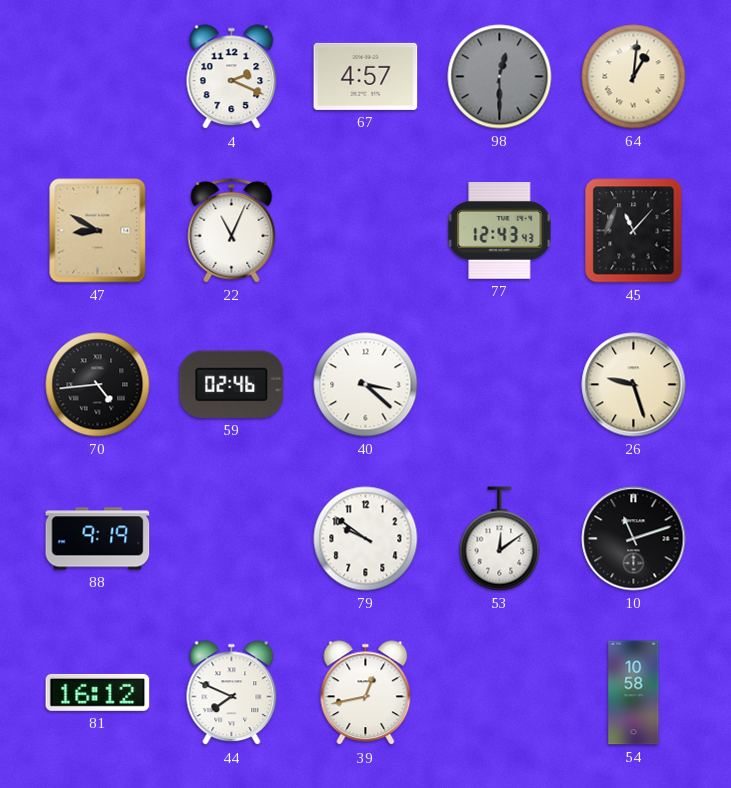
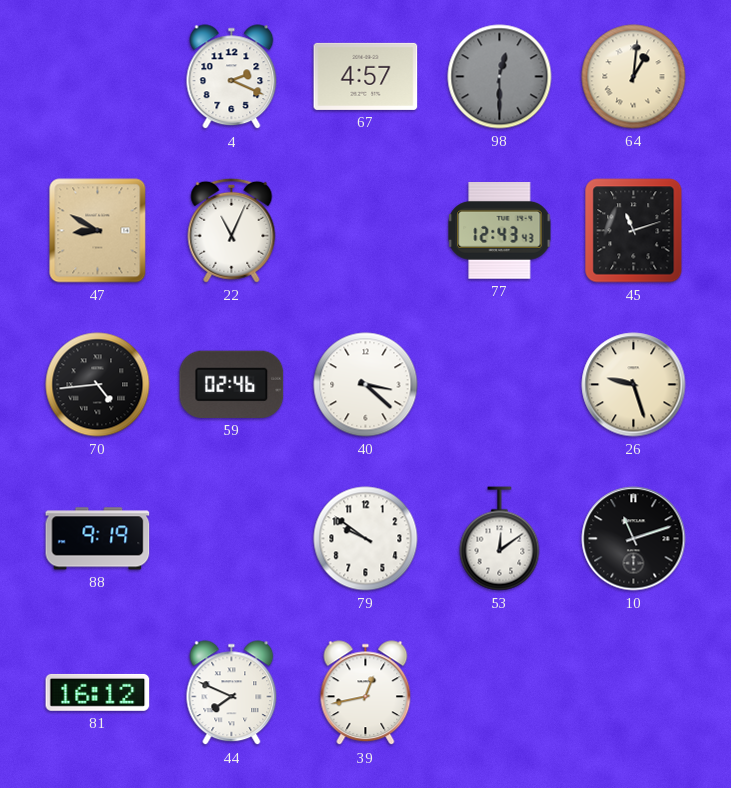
45: 11:07 -> 11:12
54: 10:58 -> none
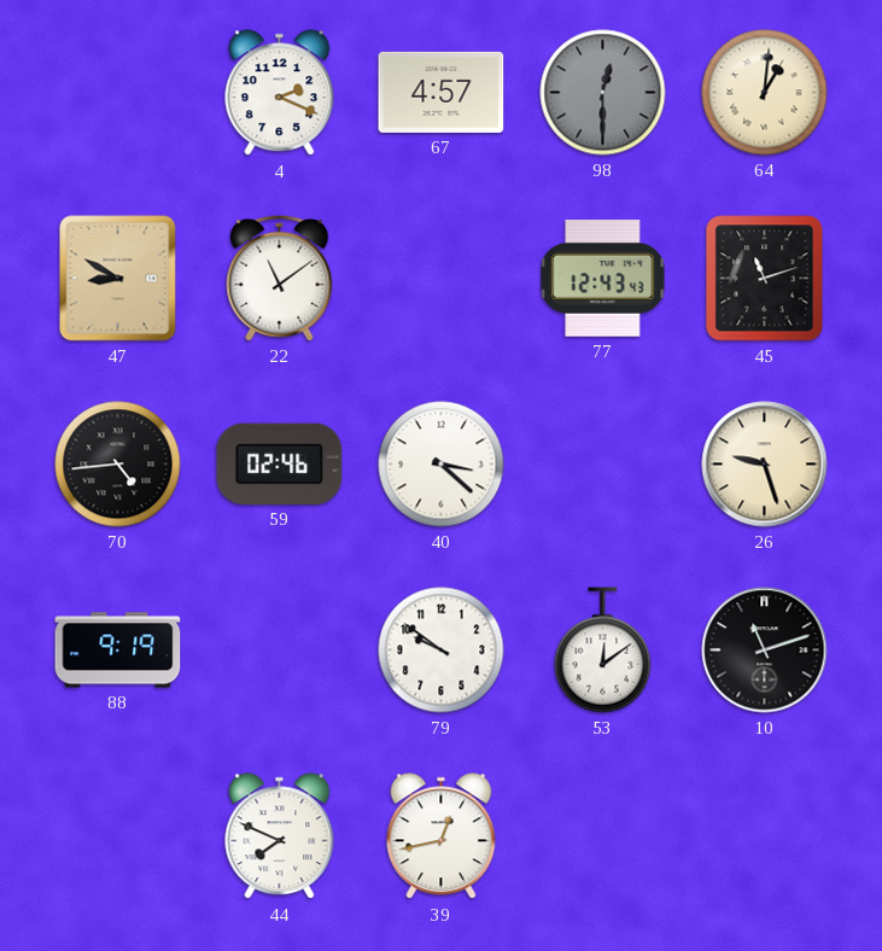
22: 11:04 -> 11:09
81: 16:12 -> none
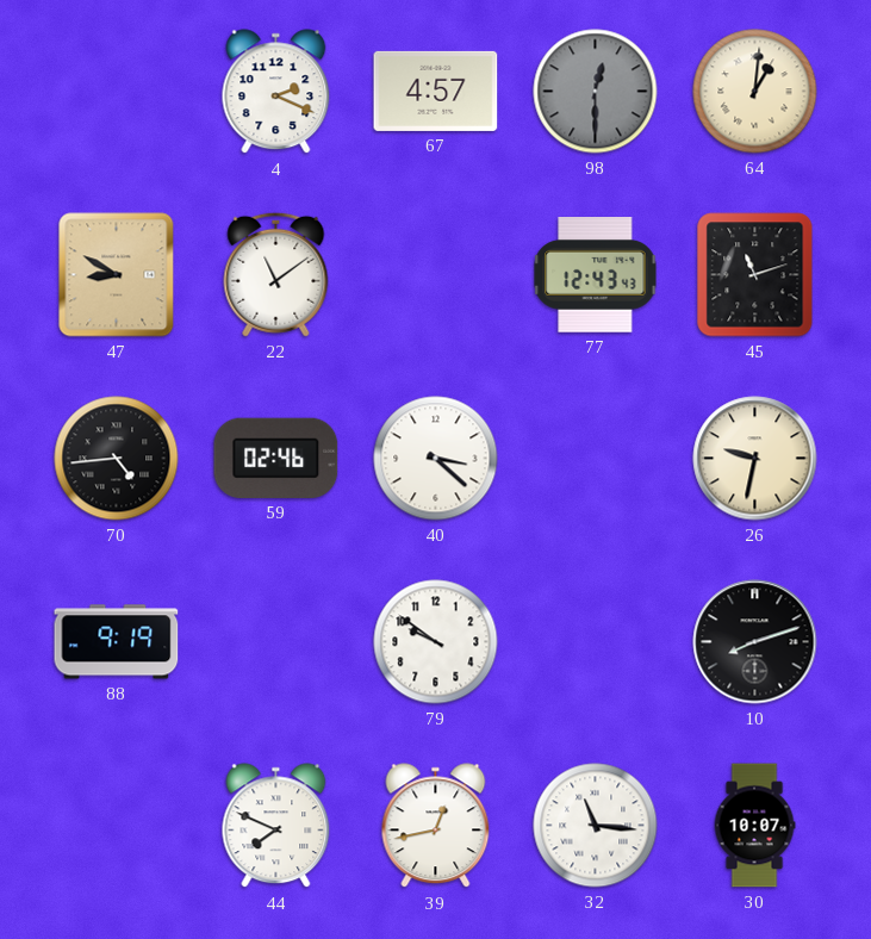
26: 9:27 -> 9:32
53: 12:09 -> none
10: 11:12 -> 8:12
32: none -> 11:16
30: none -> 10:07
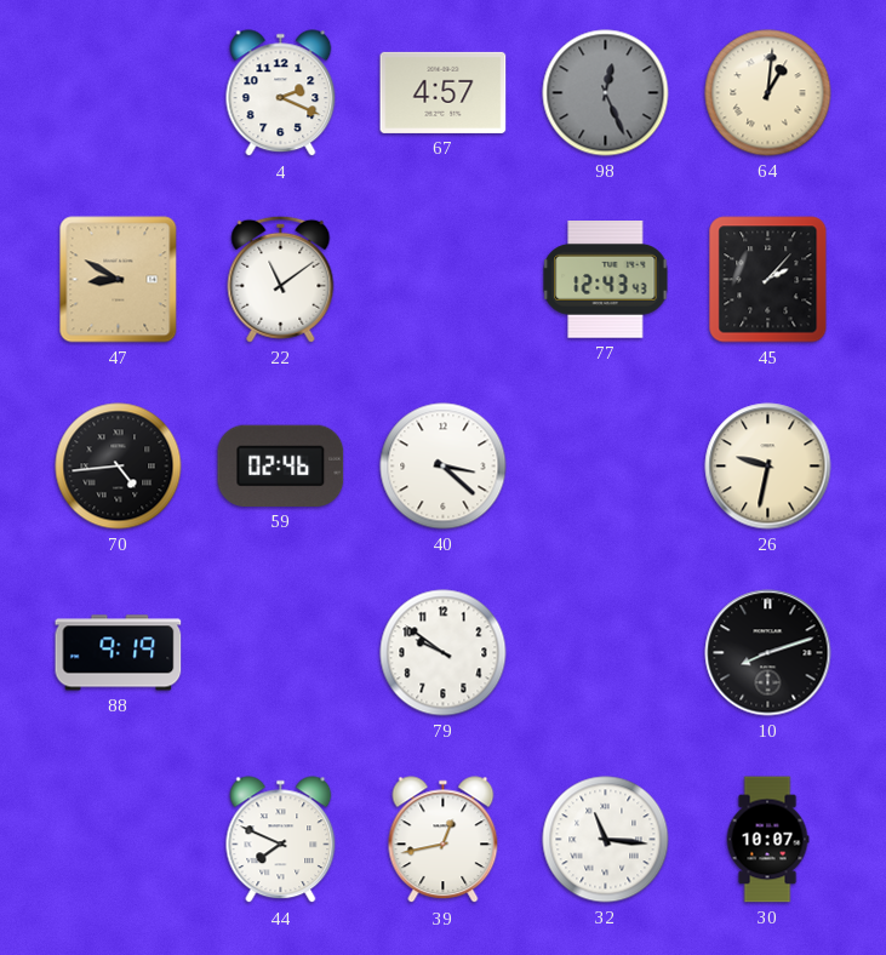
98: 12:30 -> 12:26
45: 11:12 -> 2:07
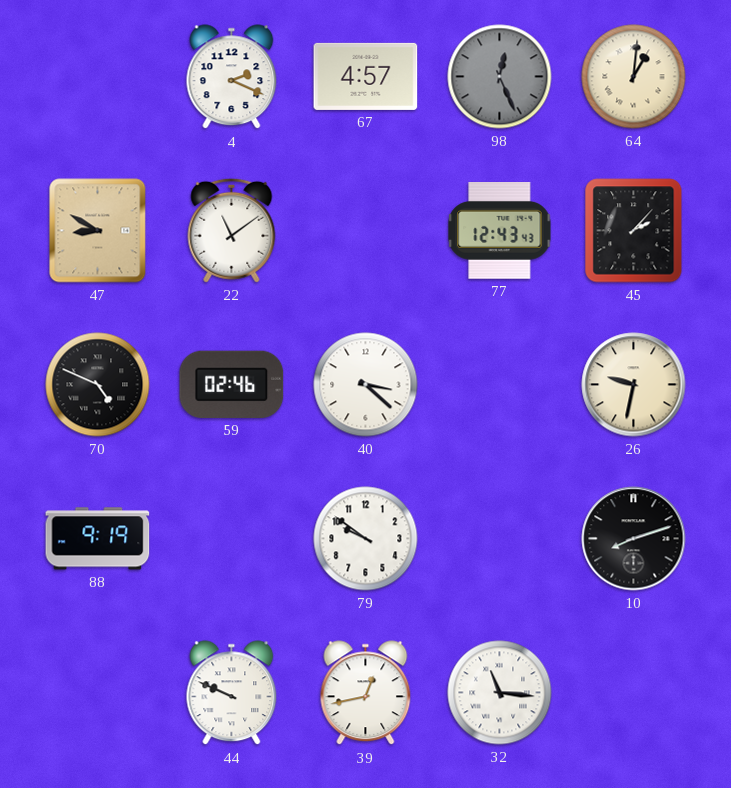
70: 4:44 -> 4:49
44: 7:49 -> 9:49
30: 10:07 -> none
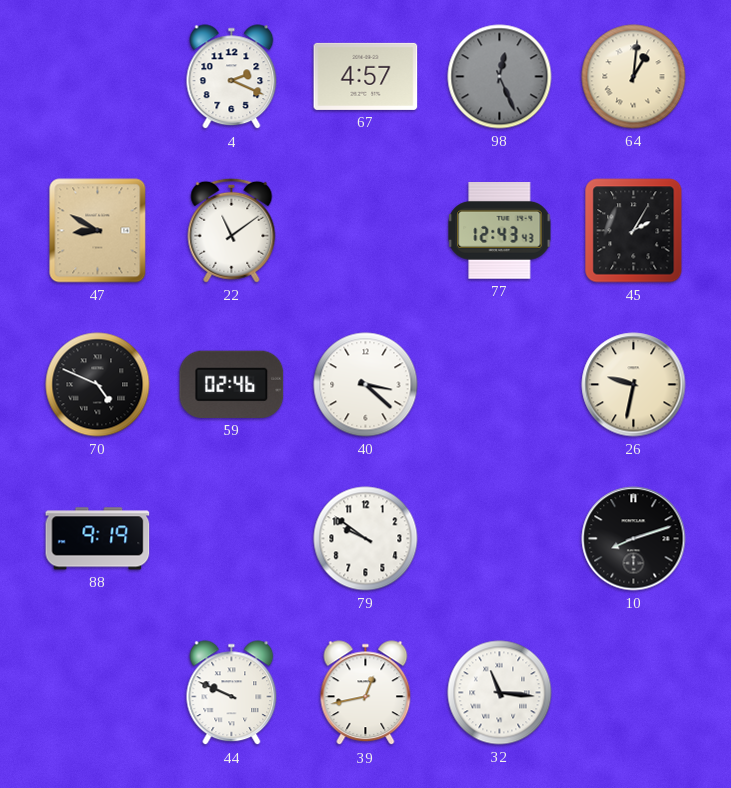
45: 2:07 -> 2:05
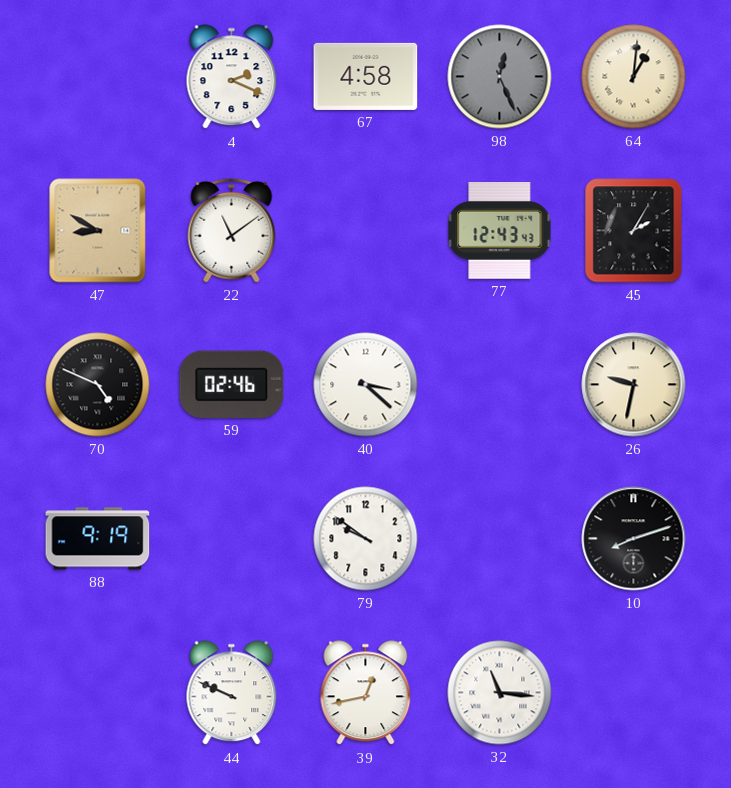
67: 4:57 -> 4:58
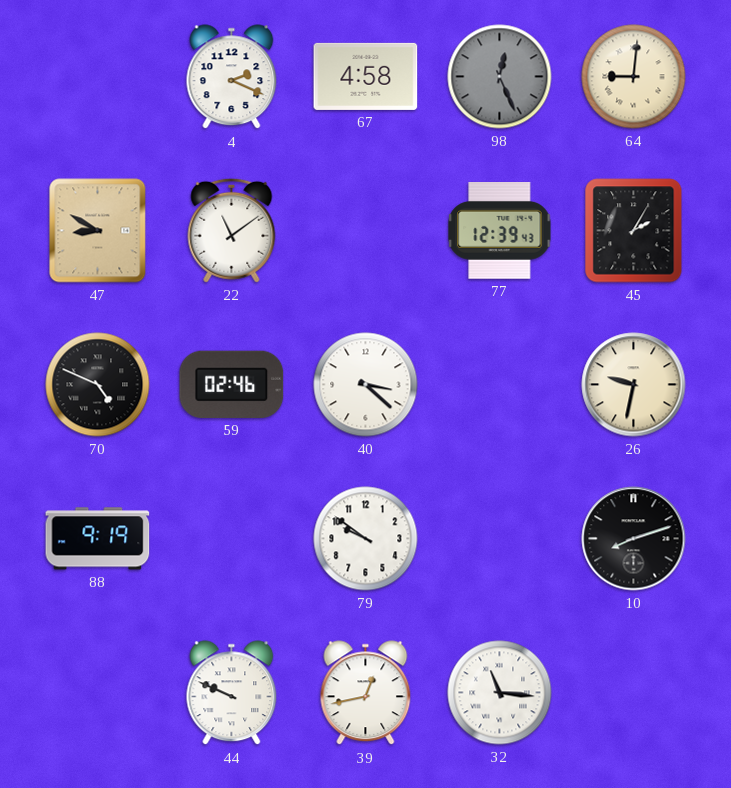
64: 1:01 -> 9:01
77: 12:43 -> 12:39
